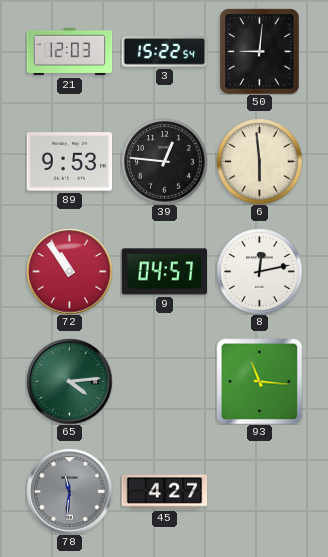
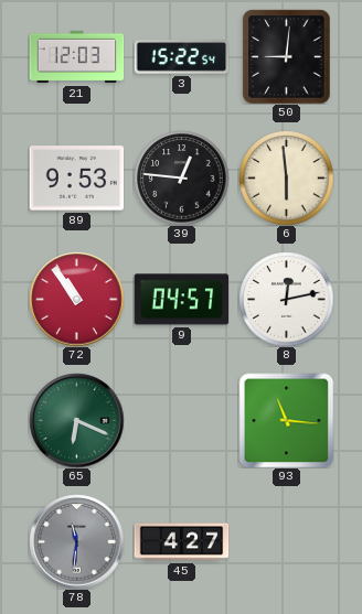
65: 4:14 -> 6:19
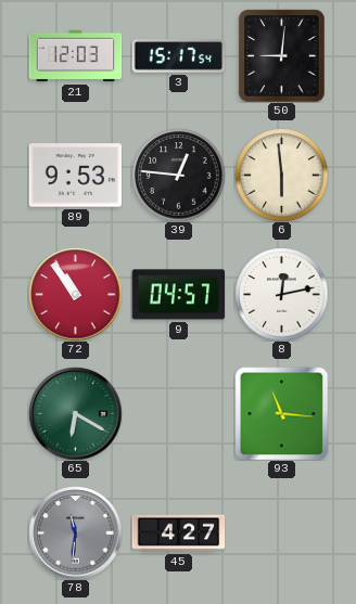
3: 15:22 -> 15:17
65: 6:19 -> 6:20
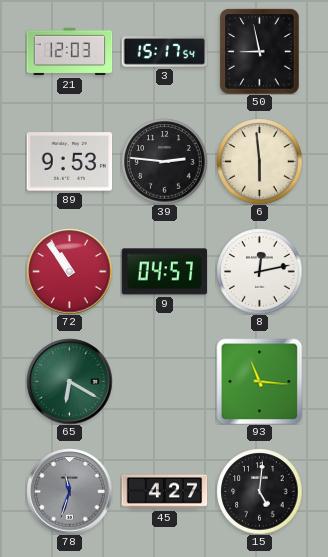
50: 9:01 -> 8:58
39: 12:46 -> 2:46
78: 11:31 -> 11:33
15: none -> 5:01
